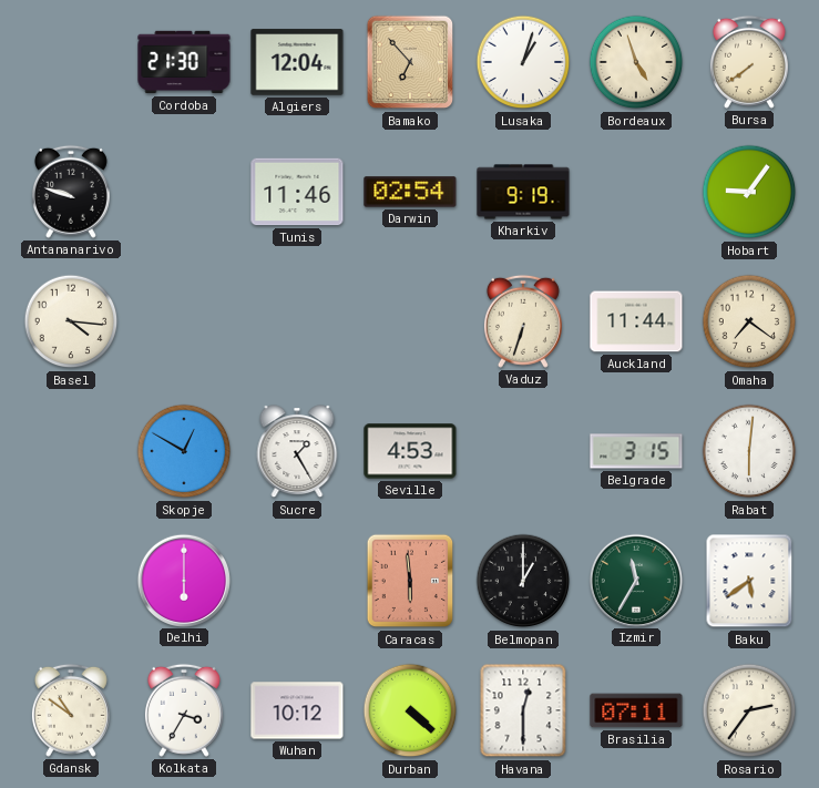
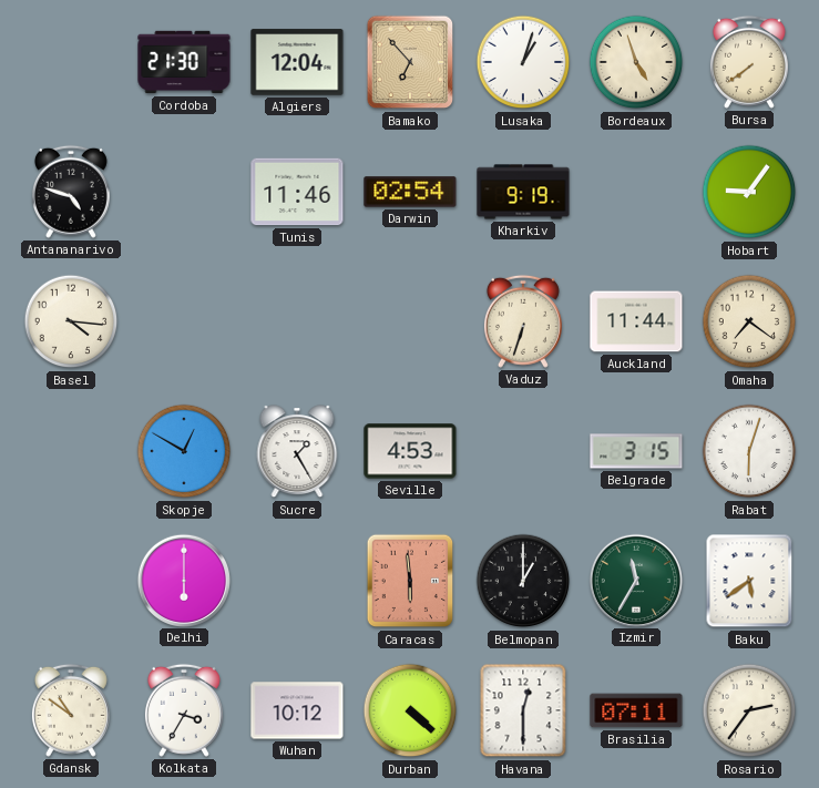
Antananarivo: 9:48 -> 4:48
Rabat: 6:01 -> 6:03
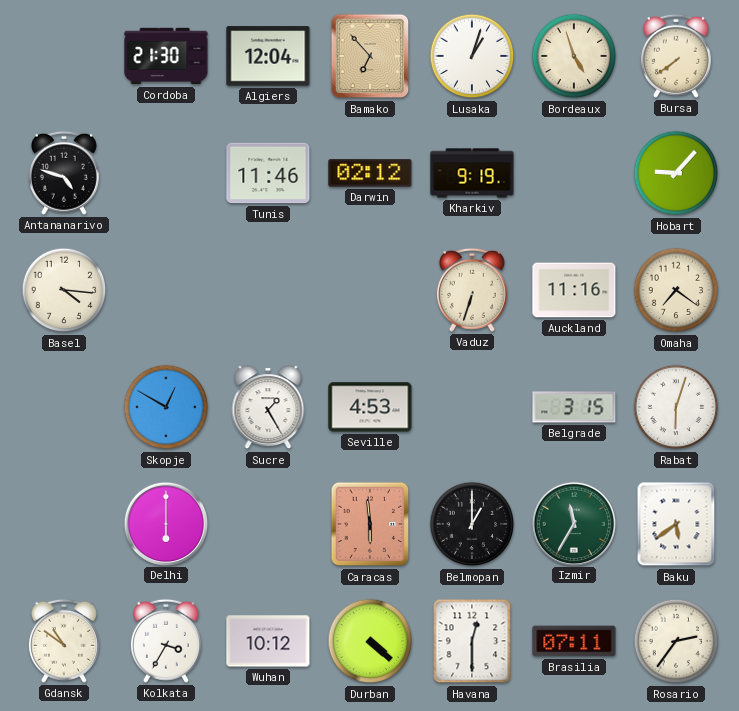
Darwin: 02:54 -> 02:12
Hobart: 9:06 -> 9:07
Auckland: 11:44 -> 11:16
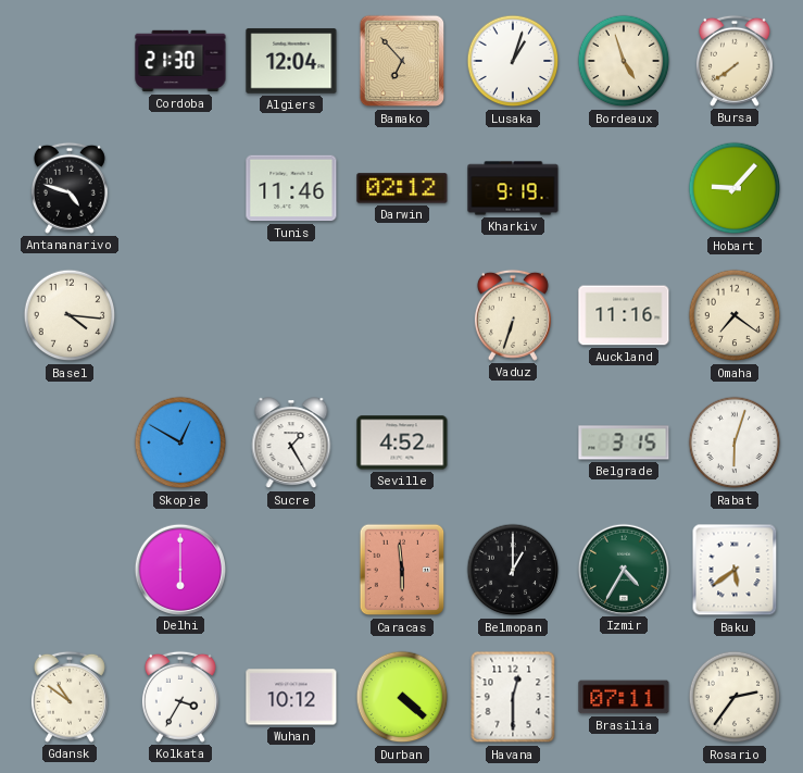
Seville: 4:53 -> 4:52
Izmir: 11:35 -> 4:35
